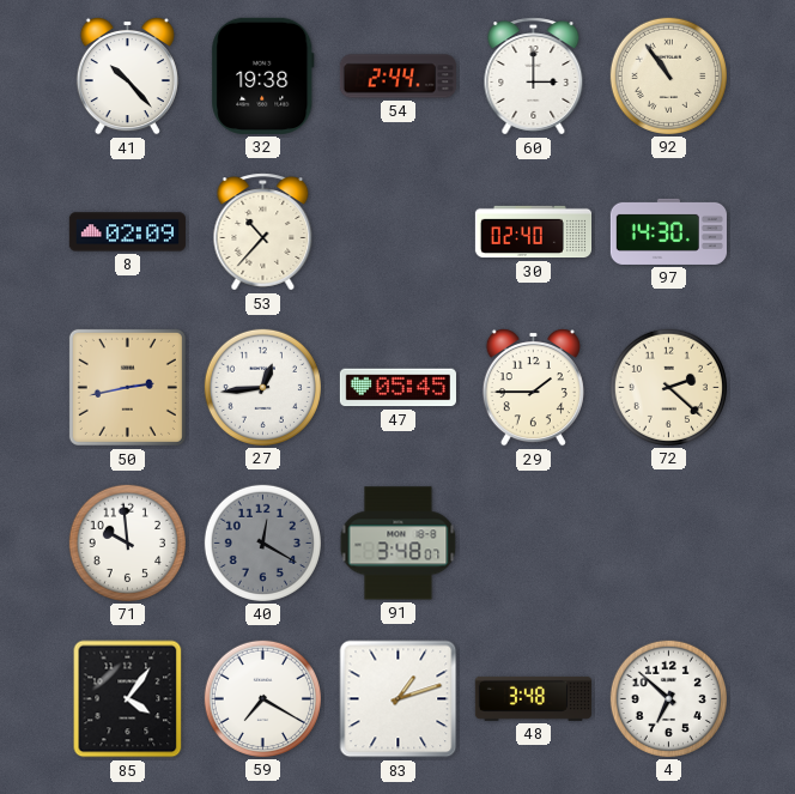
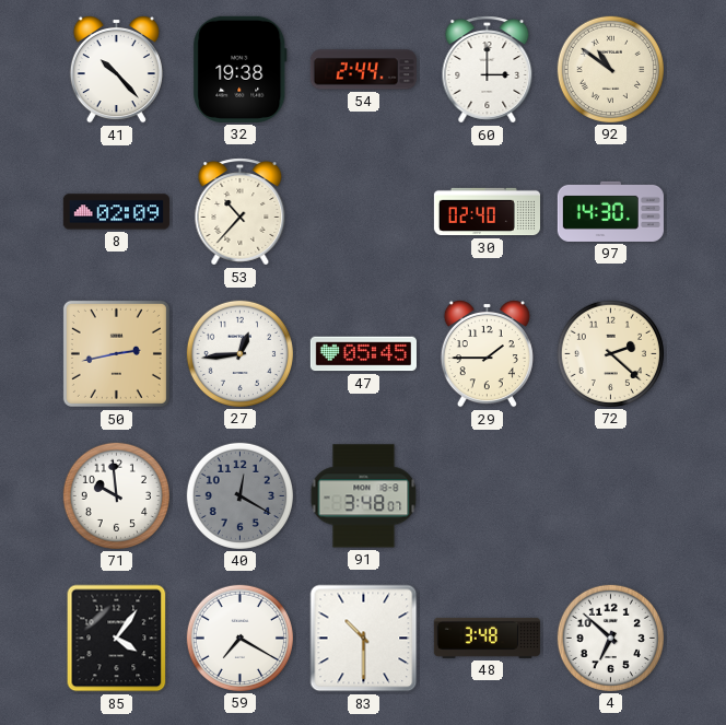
92: 10:54 -> 10:51
83: 1:12 -> 10:30
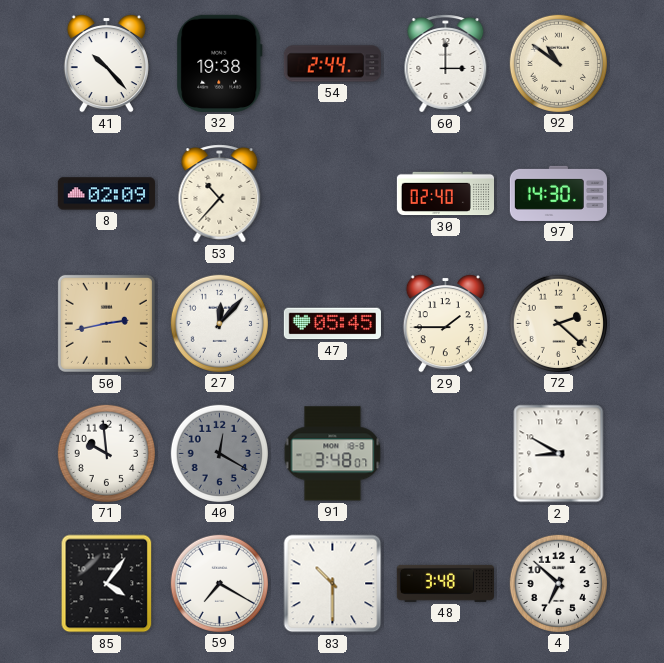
27: 12:44 -> 12:07
2: none -> 8:50
